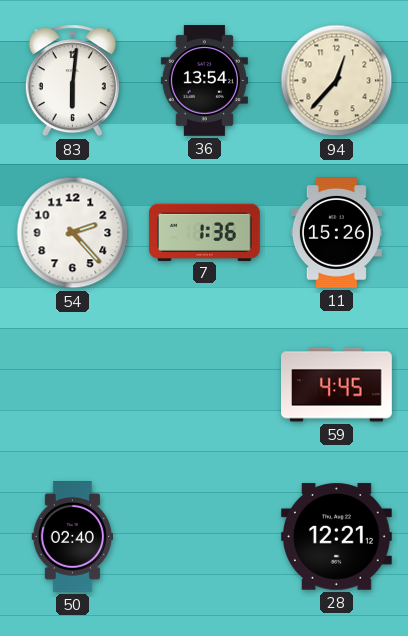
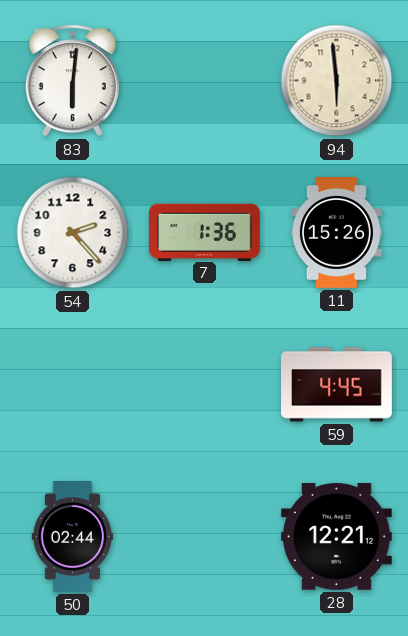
36: 13:54 -> none
94: 12:37 -> 5:59
50: 02:40 -> 02:44
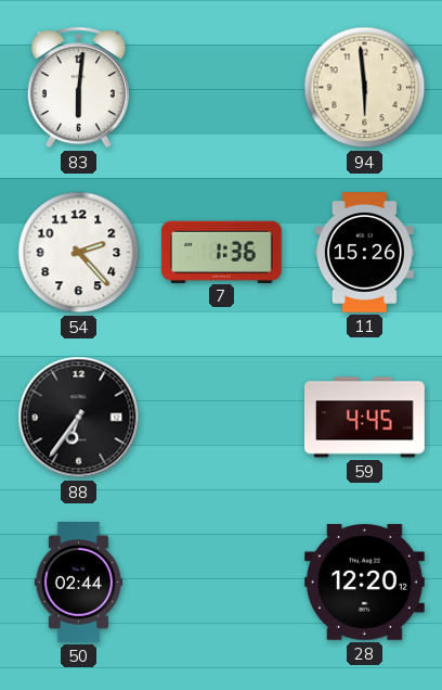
88: none -> 6:36
28: 12:21 -> 12:20
